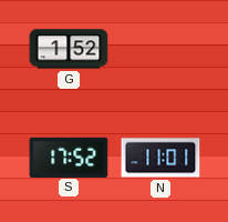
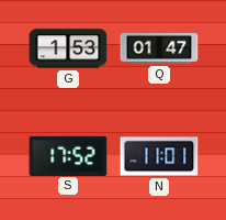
G: 1:52 -> 1:53
Q: none -> 01:47
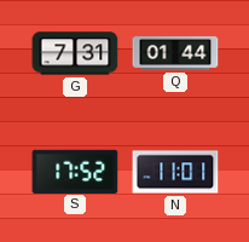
G: 1:53 -> 7:31
Q: 01:47 -> 01:44
